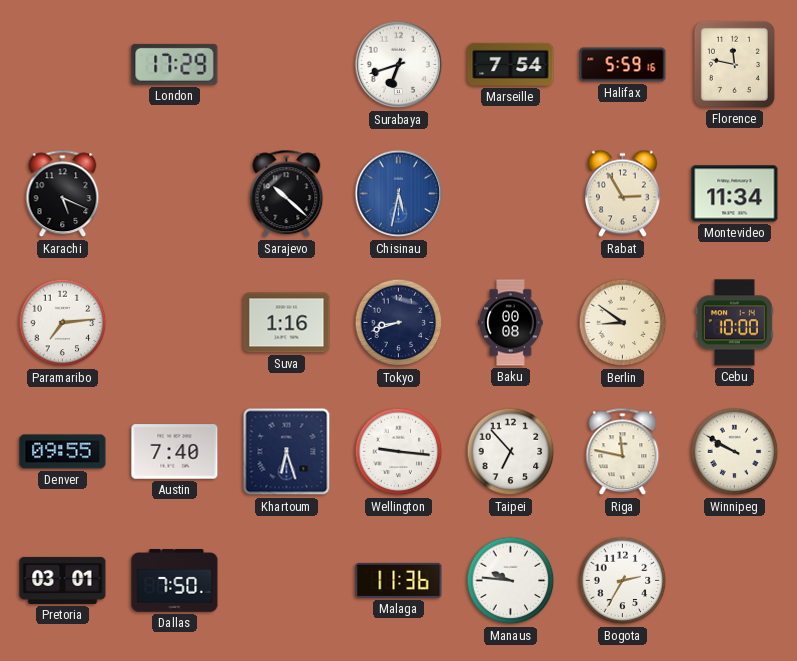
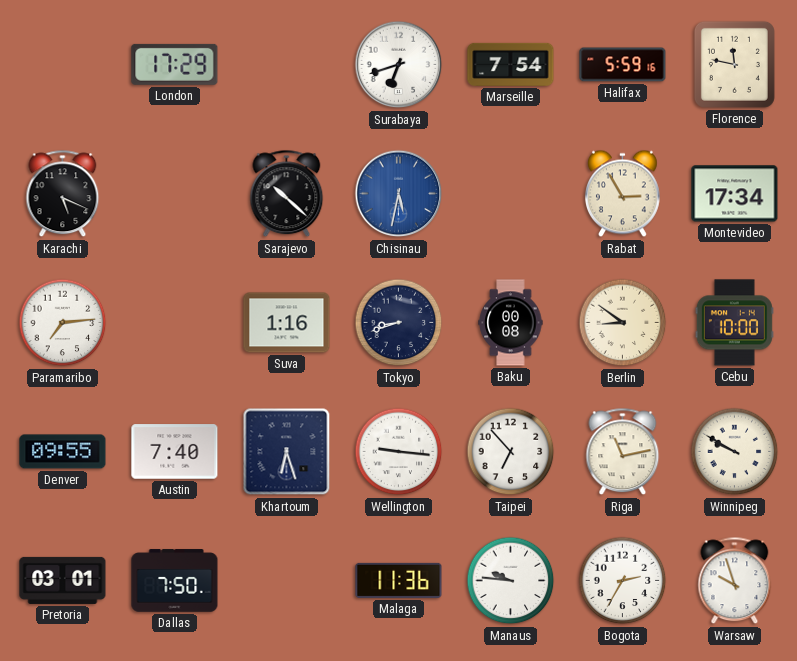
Montevideo: 11:34 -> 17:34
Riga: 11:47 -> 11:13
Warsaw: none -> 9:57
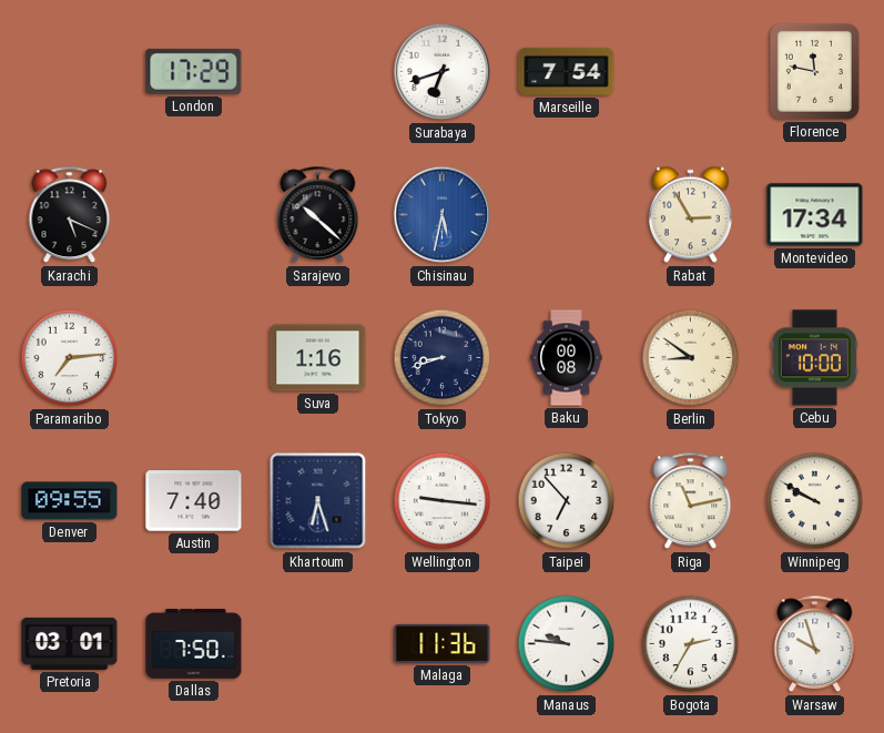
Halifax: 5:59 -> none
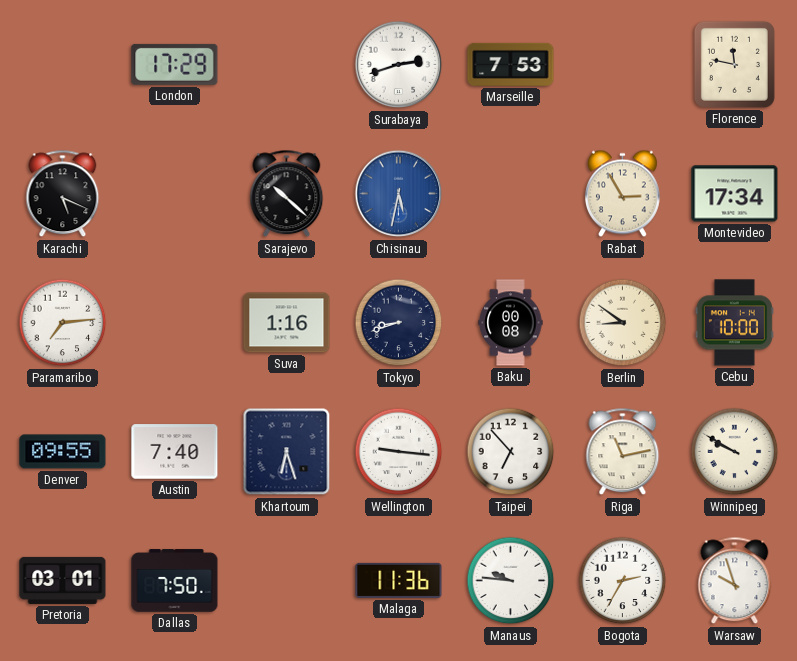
Surabaya: 6:42 -> 2:42
Marseille: 7:54 -> 7:53
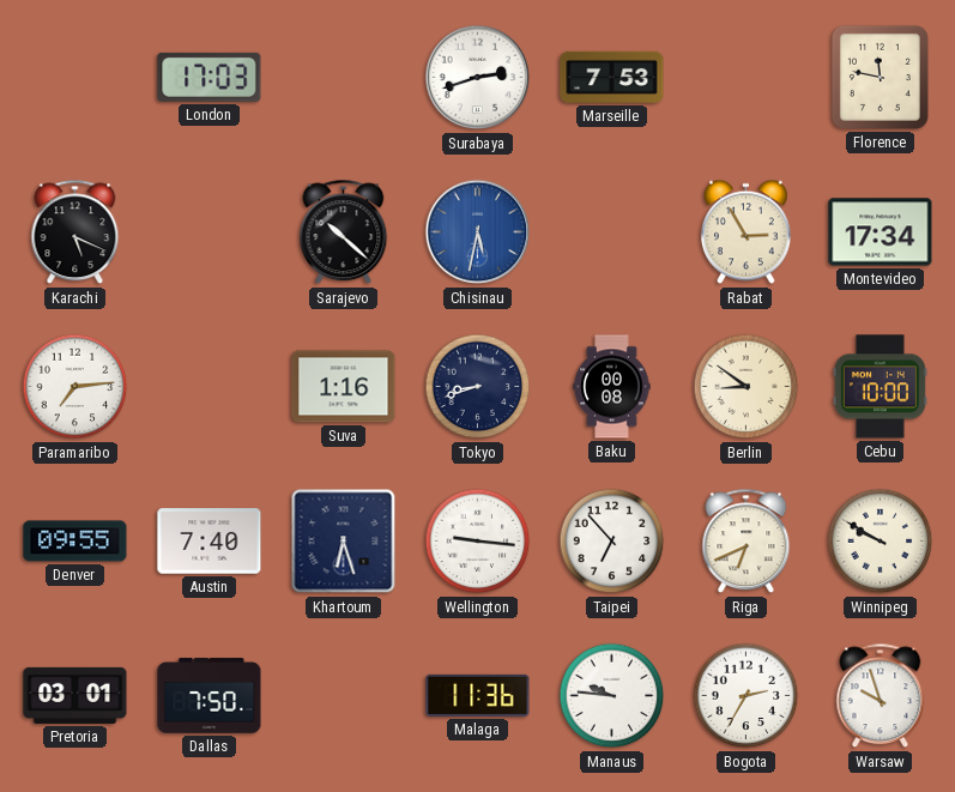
London: 17:29 -> 17:03
Riga: 11:13 -> 6:41
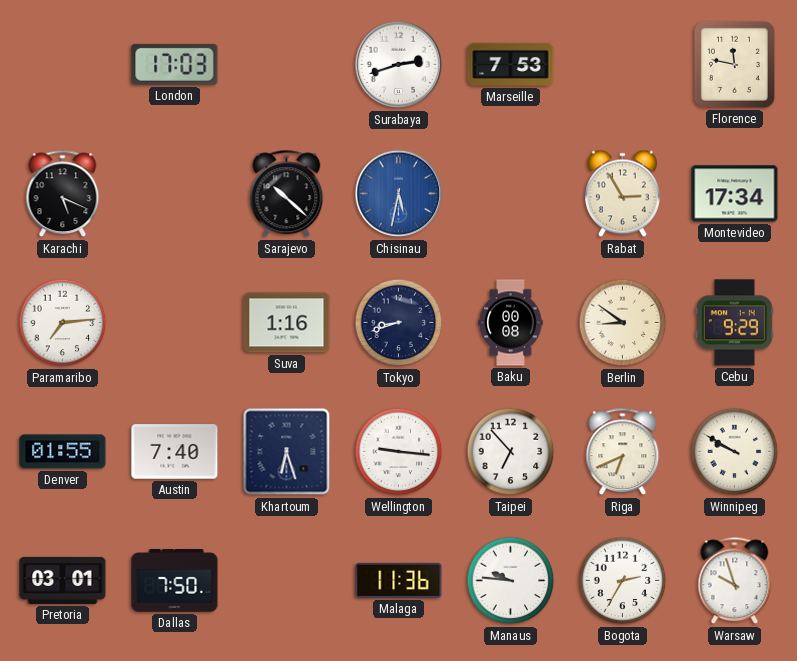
Cebu: 10:00 -> 9:29
Denver: 09:55 -> 01:55
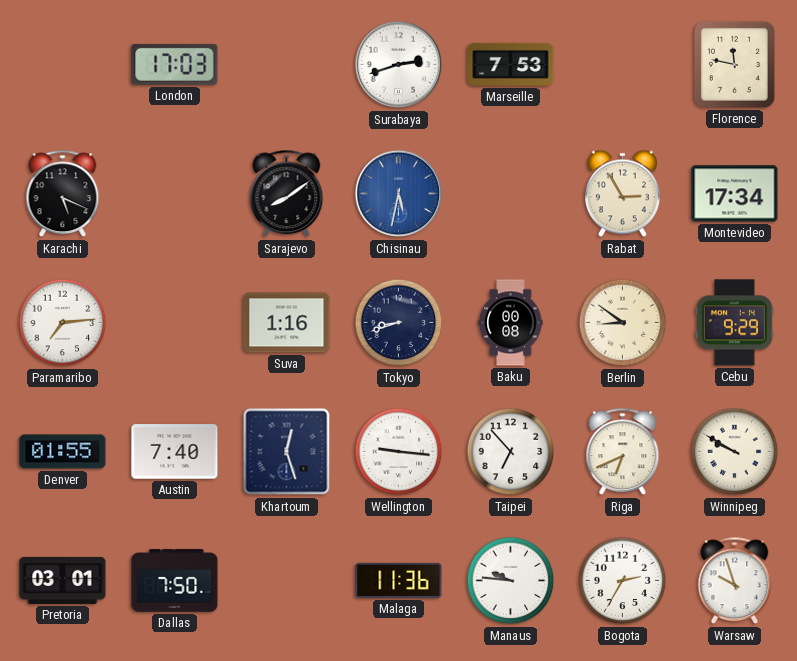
Sarajevo: 10:22 -> 8:09
Khartoum: 6:27 -> 12:27
